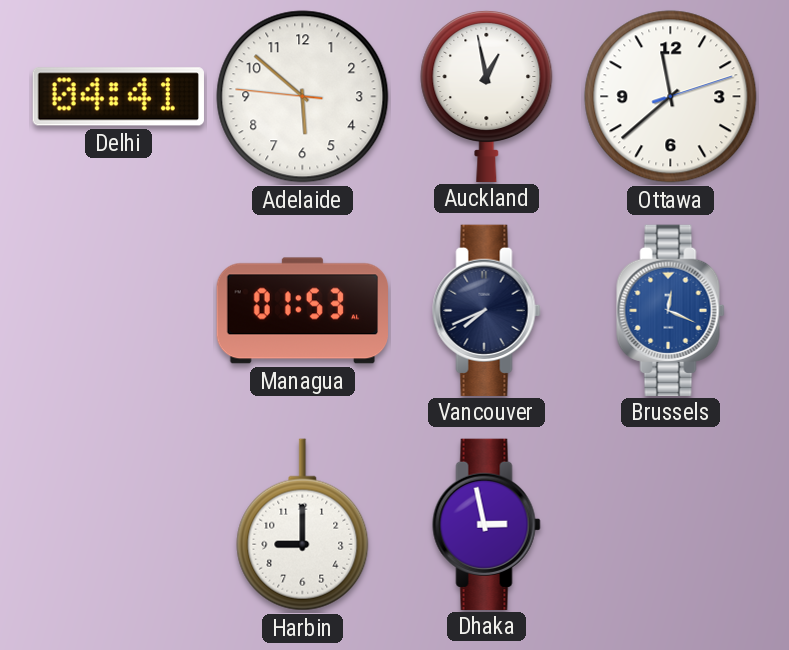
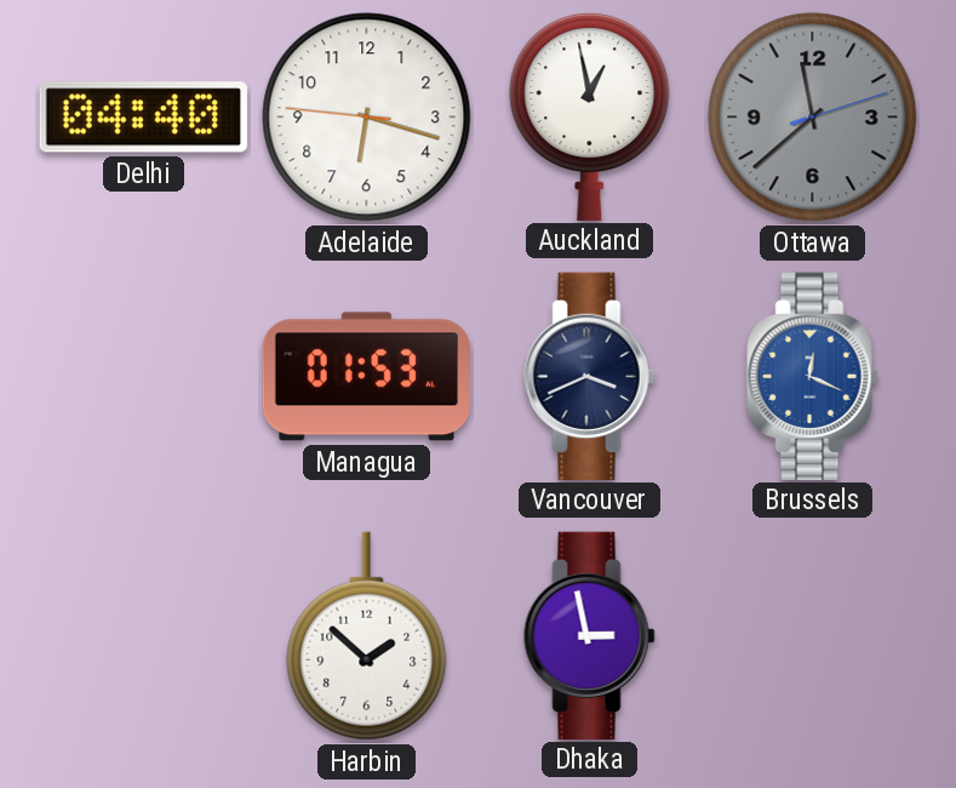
Delhi: 04:41 -> 04:40
Adelaide: 5:51 -> 6:17
Ottawa dial: white -> grey
Vancouver: 7:41 -> 3:41
Harbin: 9:00 -> 1:52
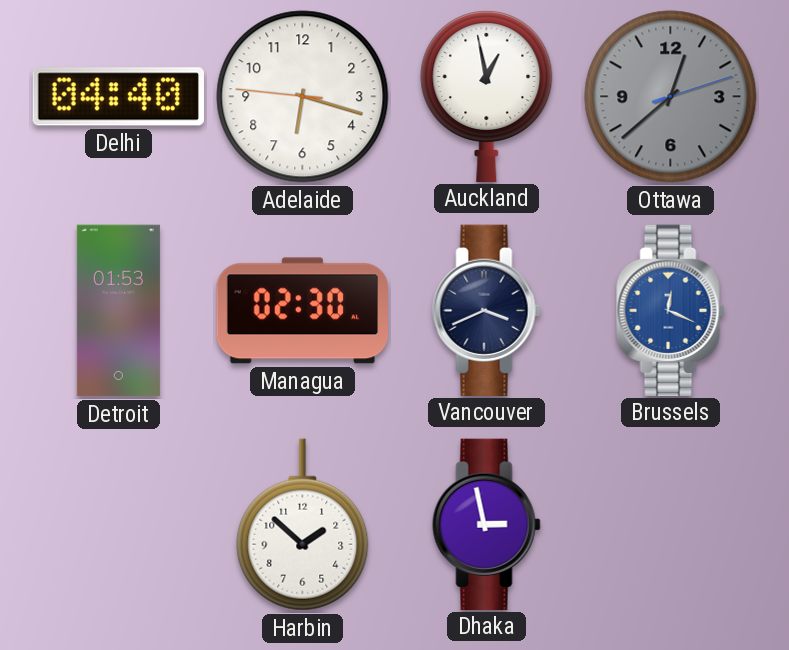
Ottawa: 11:38 -> 12:38
Detroit: none -> 01:53
Managua: 01:53 -> 02:30
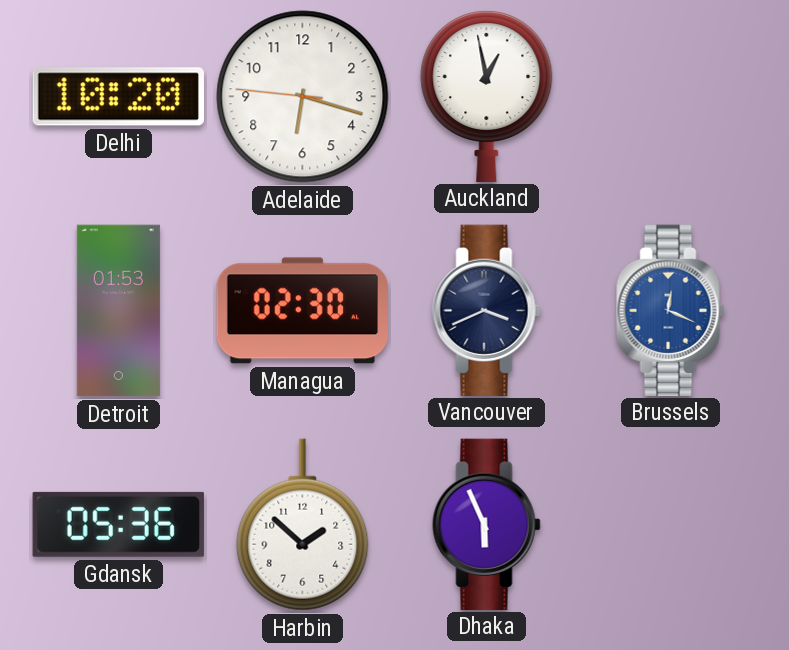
Delhi: 04:40 -> 10:20
Ottawa: 12:38 -> none
Gdansk: none -> 05:36
Dhaka: 2:58 -> 5:56
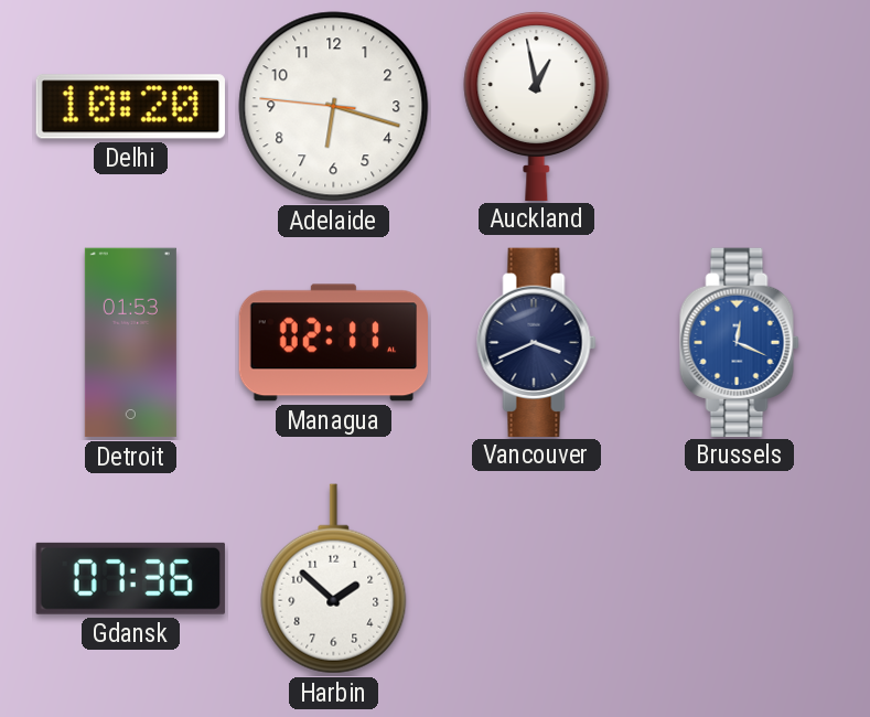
Managua: 02:30 -> 02:11
Gdansk: 05:36 -> 07:36
Dhaka: 5:56 -> none
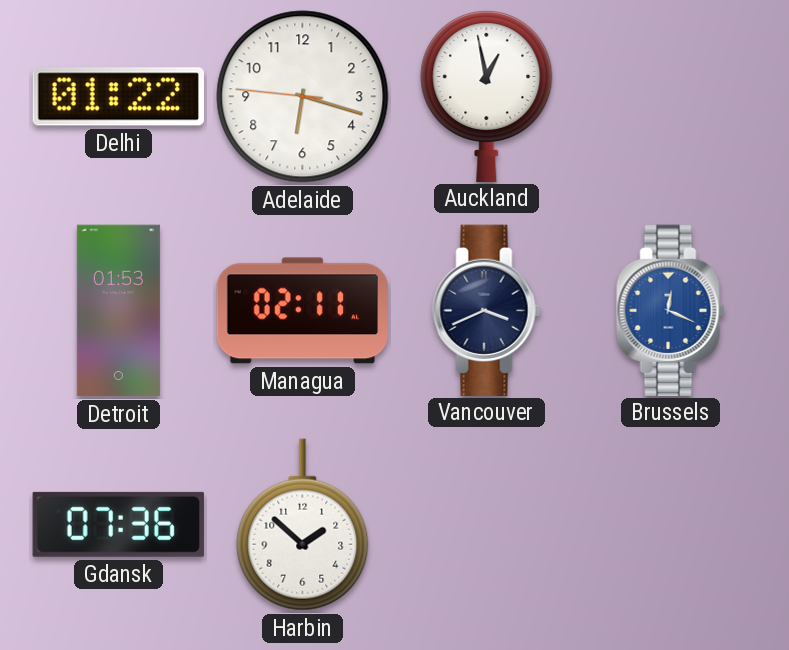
Delhi: 10:20 -> 01:22
